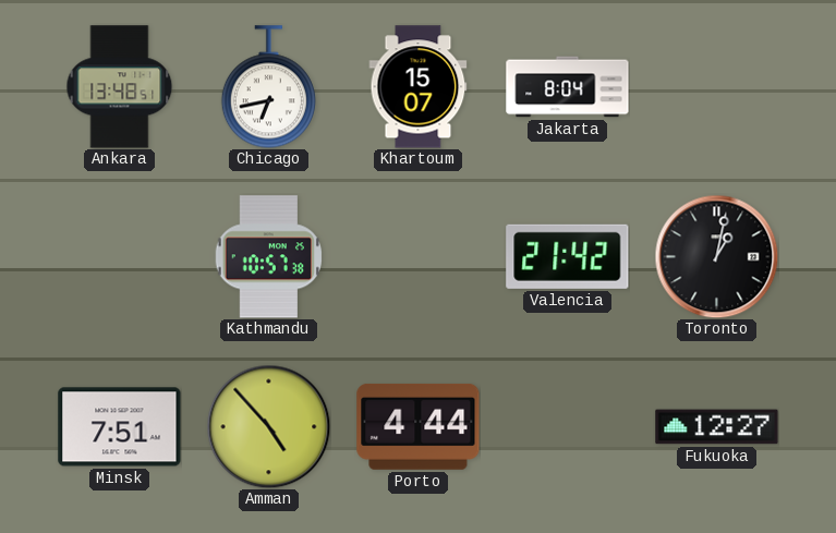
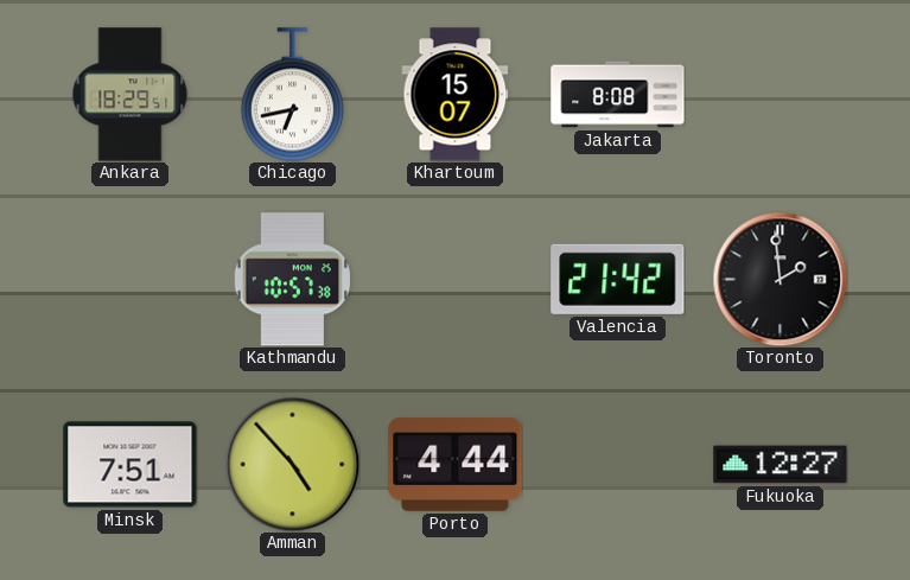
Ankara: 13:48 -> 18:29
Jakarta: 8:04 -> 8:08
Toronto: 1:02 -> 1:59
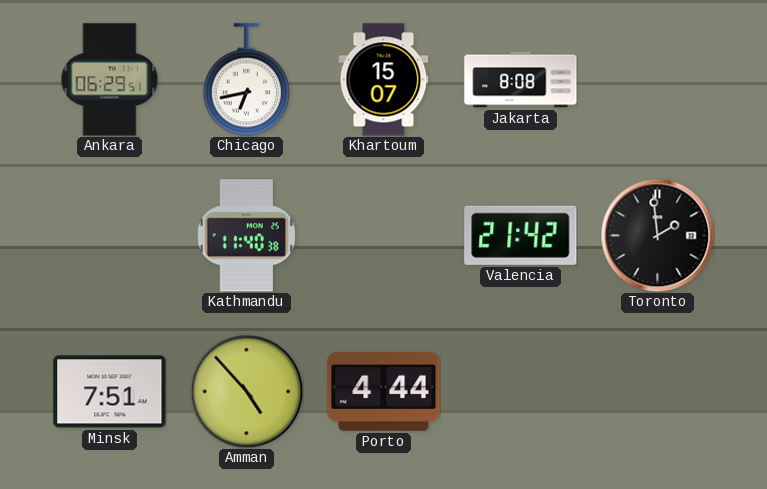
Ankara: 18:29 -> 06:29
Kathmandu: 10:57 -> 11:40
Fukuoka: 12:27 -> none
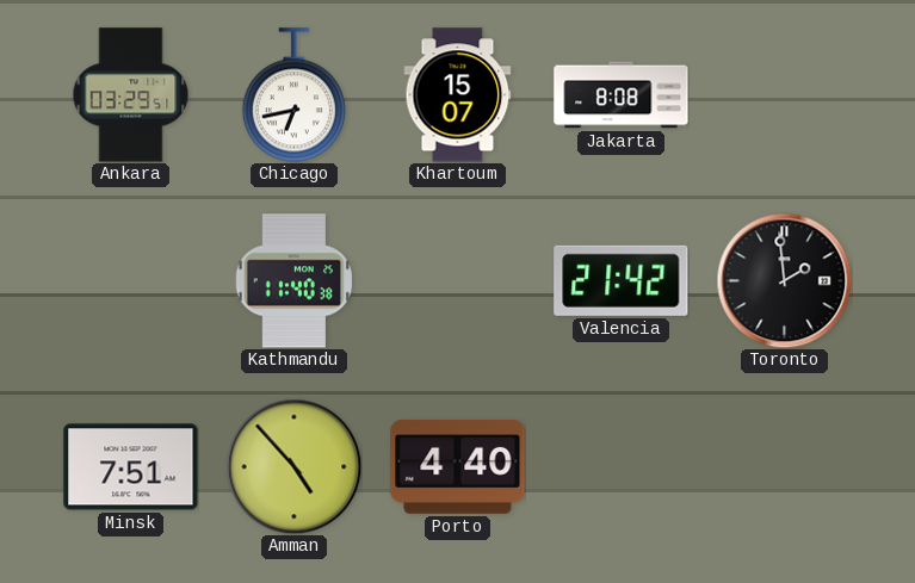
Ankara: 06:29 -> 03:29
Porto: 4:44 -> 4:40
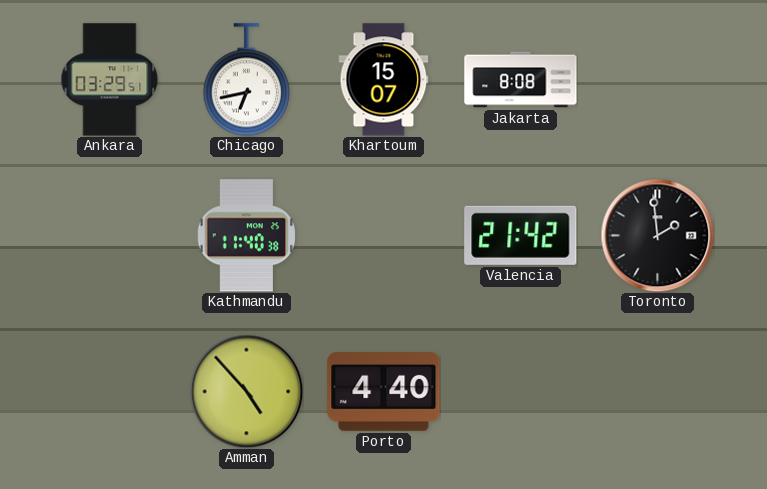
Minsk: 7:51 -> none
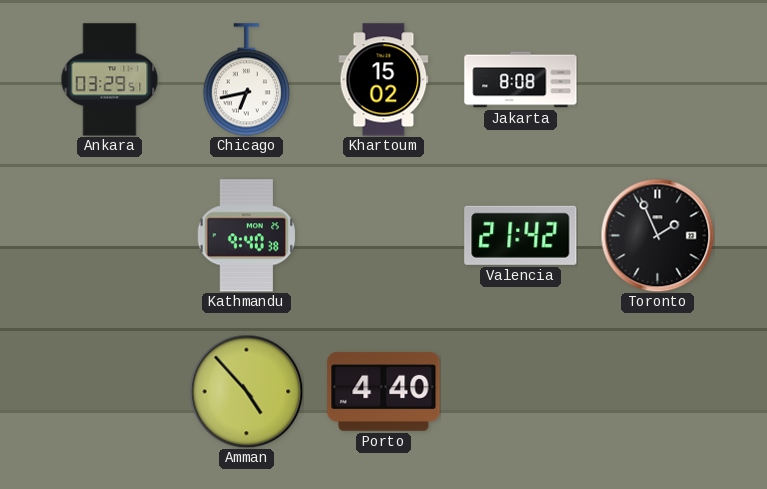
Khartoum: 15:07 -> 15:02
Kathmandu: 11:40 -> 9:40
Toronto: 1:59 -> 1:56
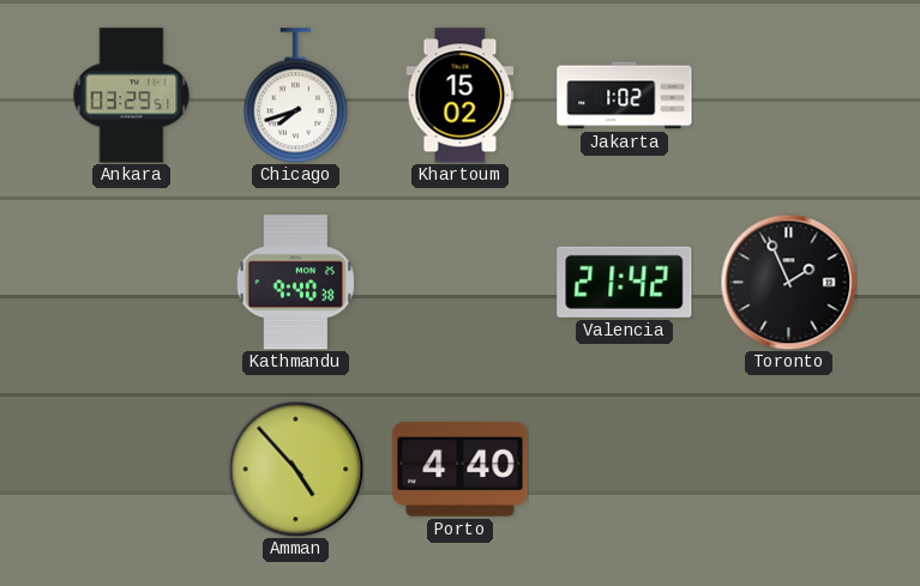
Chicago: 6:43 -> 7:42
Jakarta: 8:08 -> 1:02
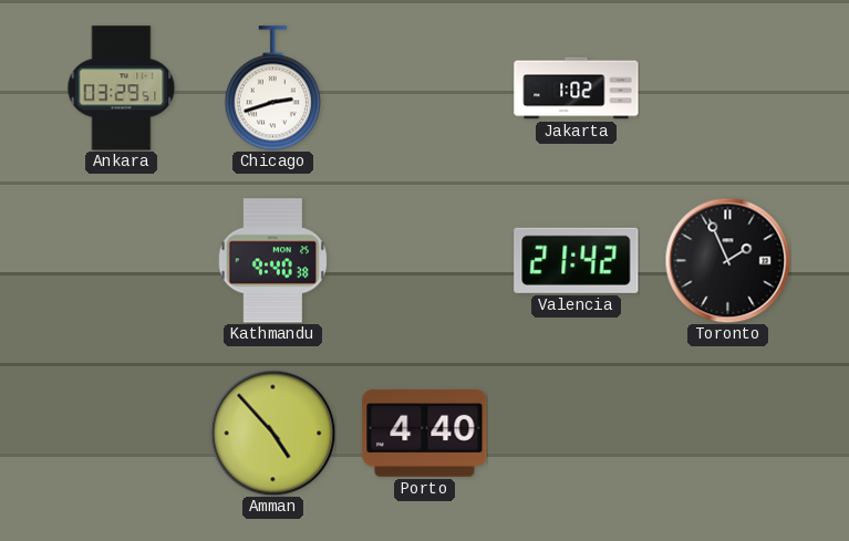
Chicago: 7:42 -> 2:42
Khartoum: 15:02 -> none
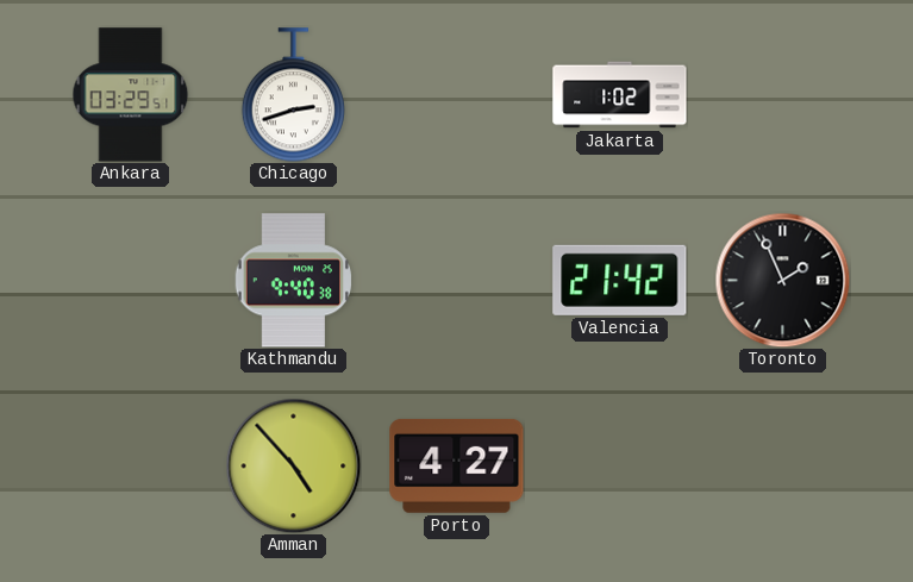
Porto: 4:40 -> 4:27
